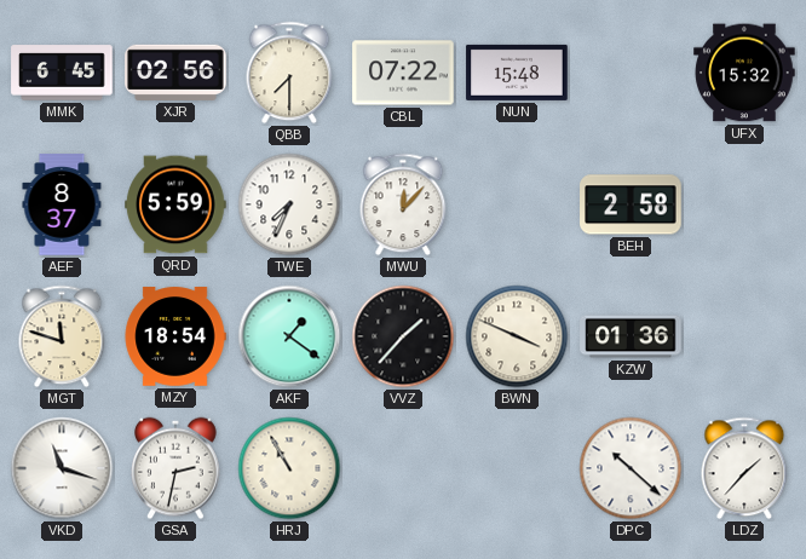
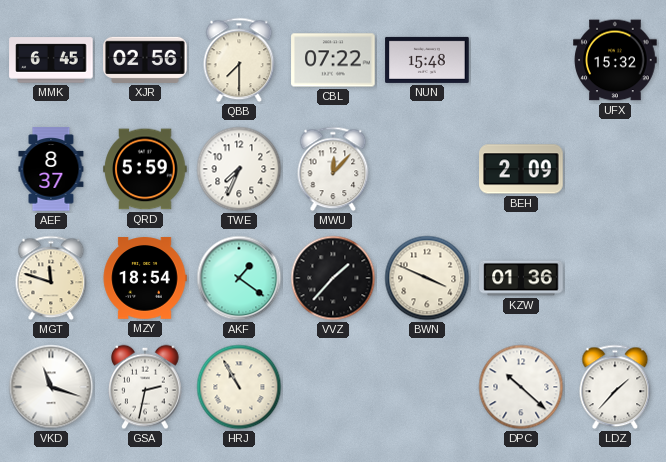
BEH: 2:58 -> 2:09
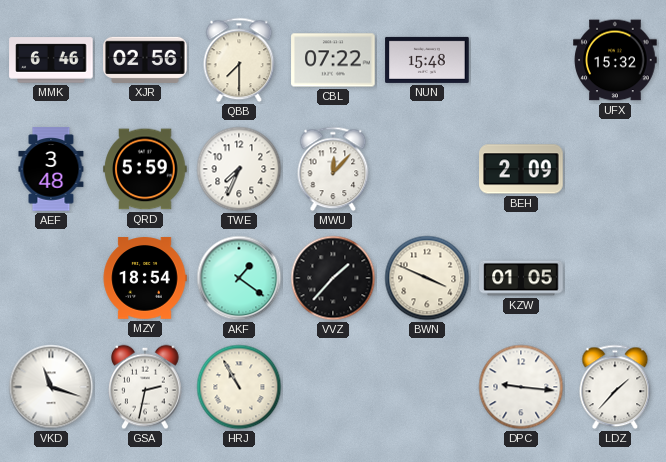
MMK: 6:45 -> 6:46
AEF: 8:37 -> 3:48
MGT: 11:48 -> none
KZW: 01:36 -> 01:05
DPC: 10:22 -> 9:16
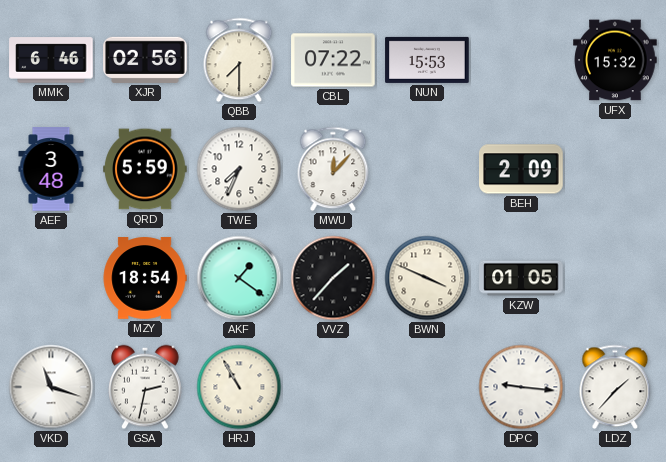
NUN: 15:48 -> 15:53
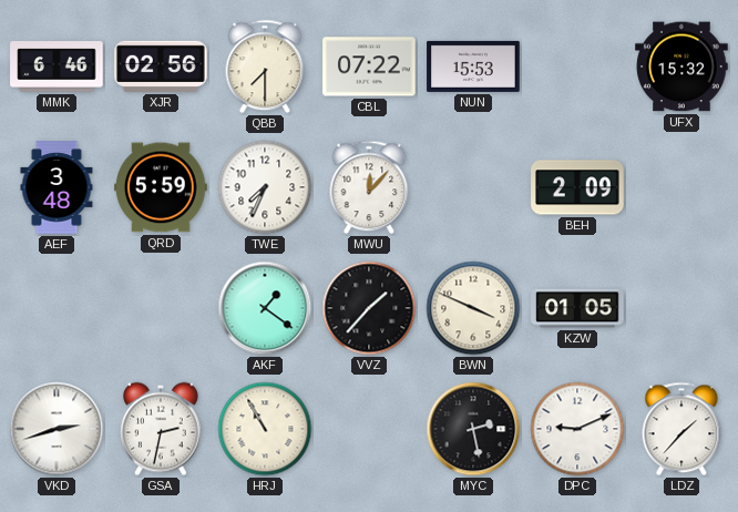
MZY: 18:54 -> none
VKD: 11:18 -> 2:42
MYC: none -> 2:28
DPC: 9:16 -> 9:11
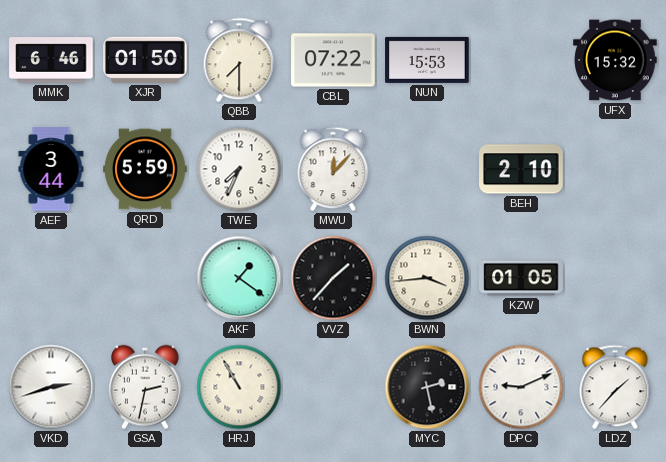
XJR: 02:56 -> 01:50
AEF: 3:48 -> 3:44
BEH: 2:09 -> 2:10
BWN: 3:49 -> 3:44
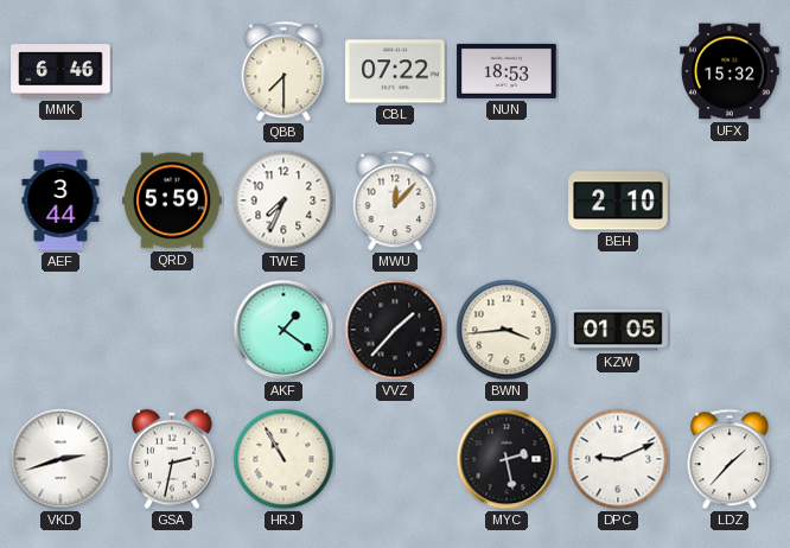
XJR: 01:50 -> none
NUN: 15:53 -> 18:53
